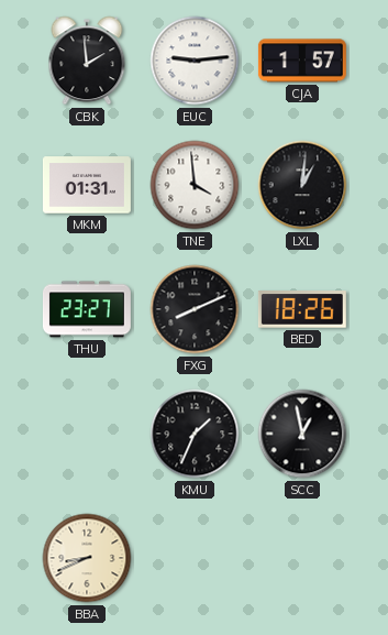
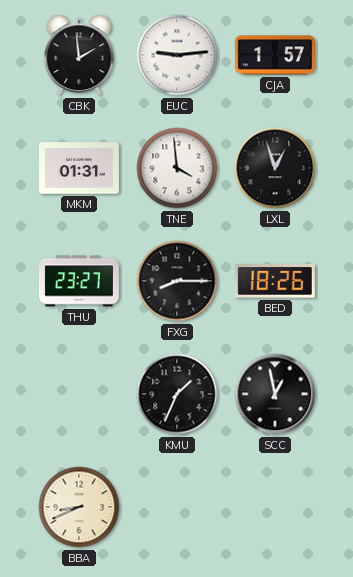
LXL: 1:01 -> 12:57
FXG: 8:11 -> 8:15
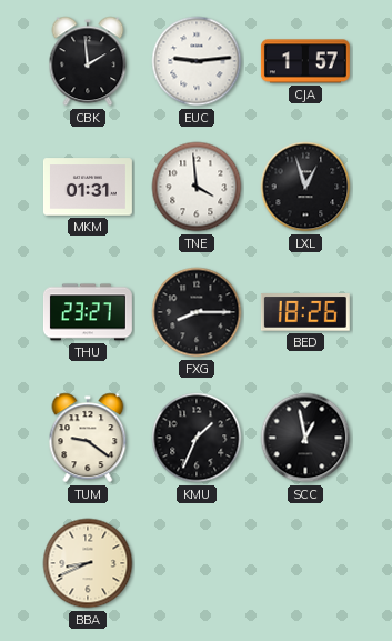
TUM: none -> 9:21
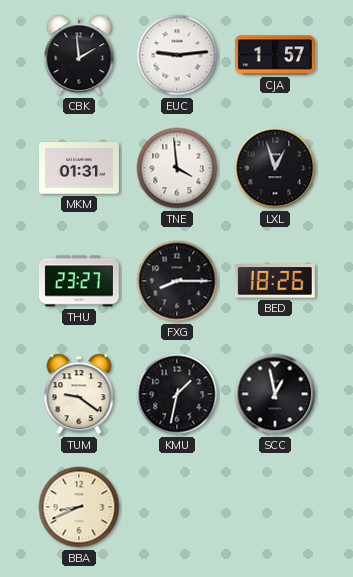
KMU: 1:34 -> 1:32
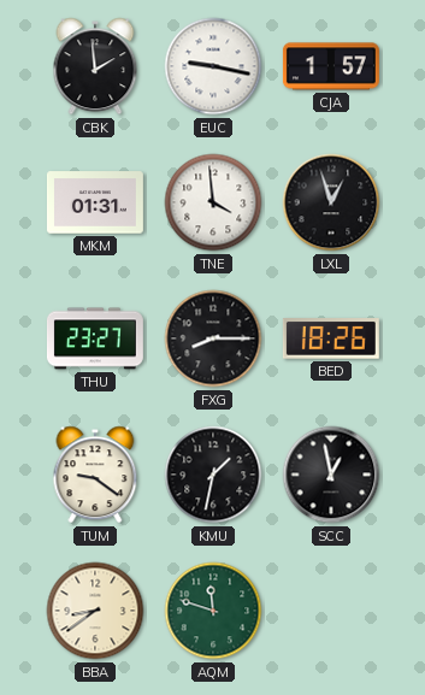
EUC: 9:14 -> 9:17
BBA: 8:41 -> 8:39
AQM: none -> 11:48
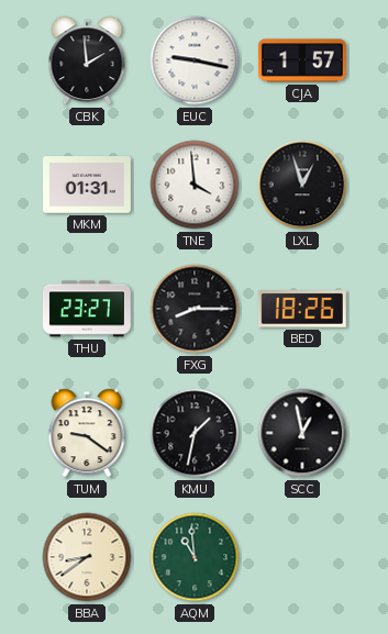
AQM: 11:48 -> 10:59
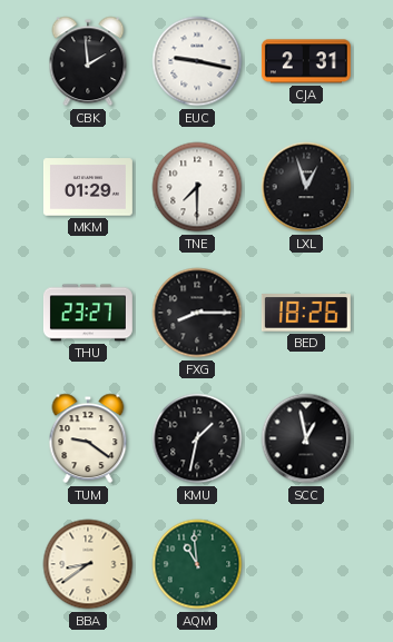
CJA: 1:57 -> 2:31
MKM: 01:31 -> 01:29
TNE: 3:59 -> 7:30
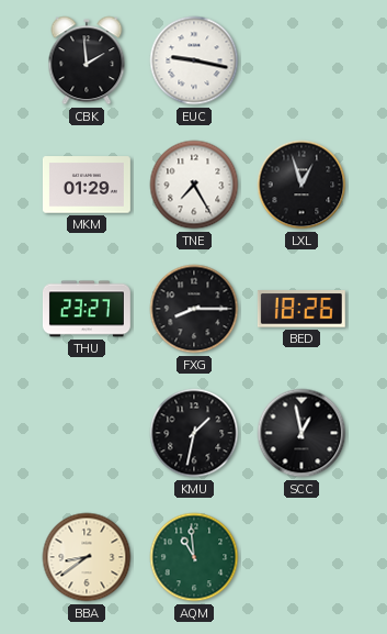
CJA: 2:31 -> none
TNE: 7:30 -> 7:25
TUM: 9:21 -> none
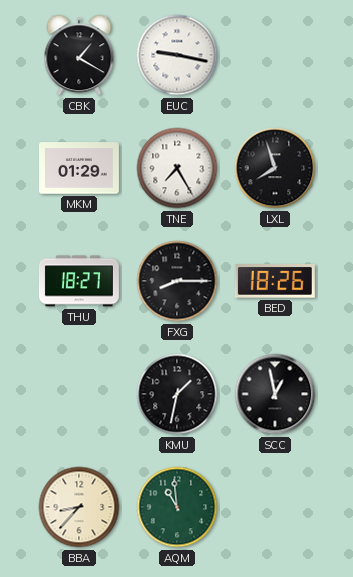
CBK: 1:59 -> 1:20
LXL: 12:57 -> 7:57
THU: 23:27 -> 18:27
BBA: 8:39 -> 8:37
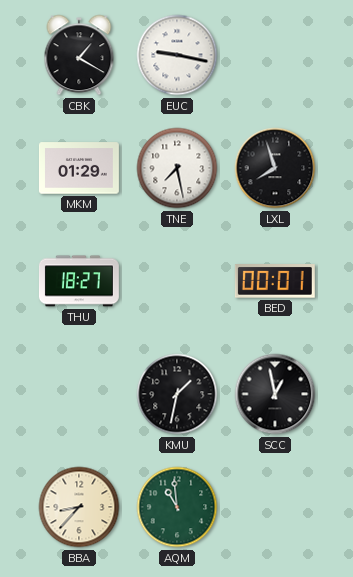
TNE: 7:25 -> 7:28
FXG: 8:15 -> none
BED: 18:26 -> 00:01
